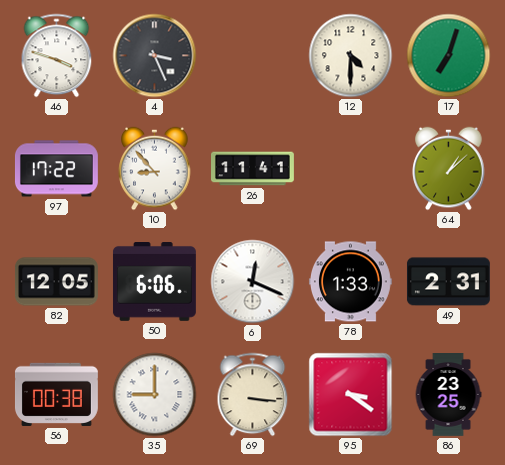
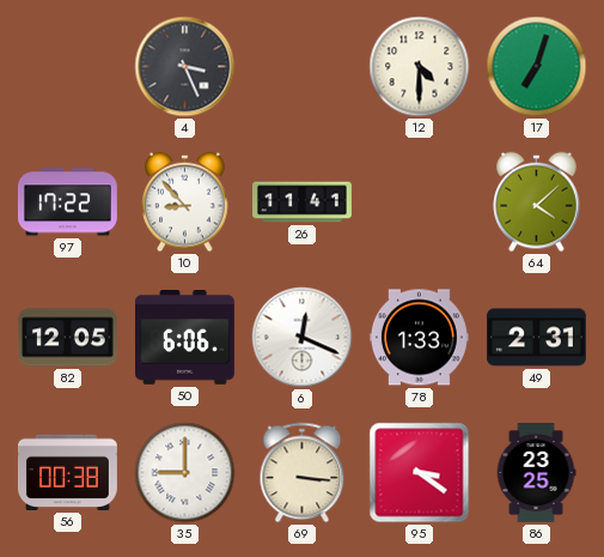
46: 3:48 -> none
64: 1:08 -> 4:08
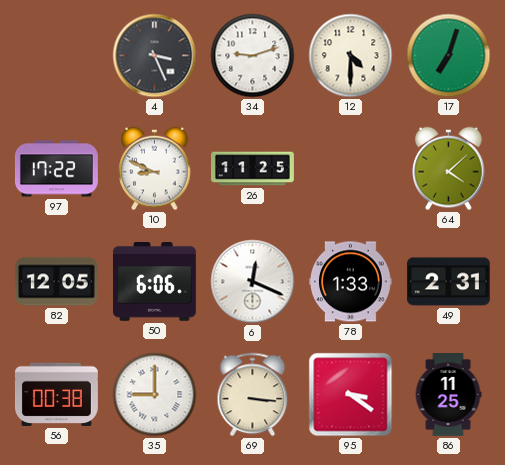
34: none -> 9:12
10: 8:53 -> 8:49
26: 11:41 -> 11:25
86: 23:25 -> 11:25
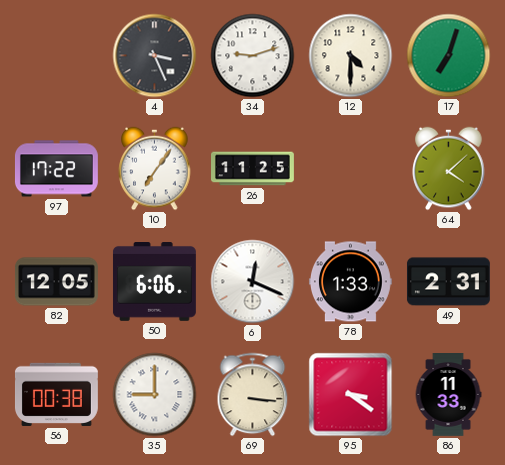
10: 8:49 -> 7:06
86: 11:25 -> 11:33
